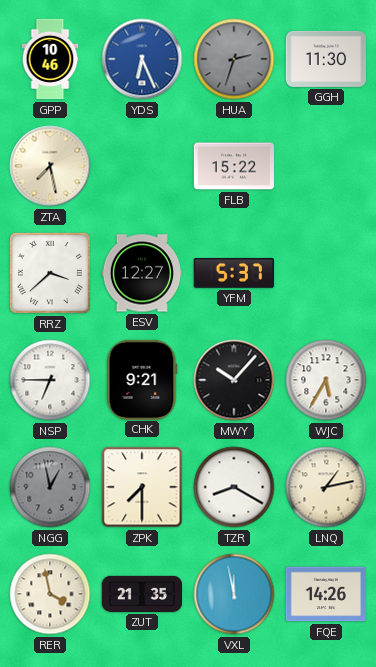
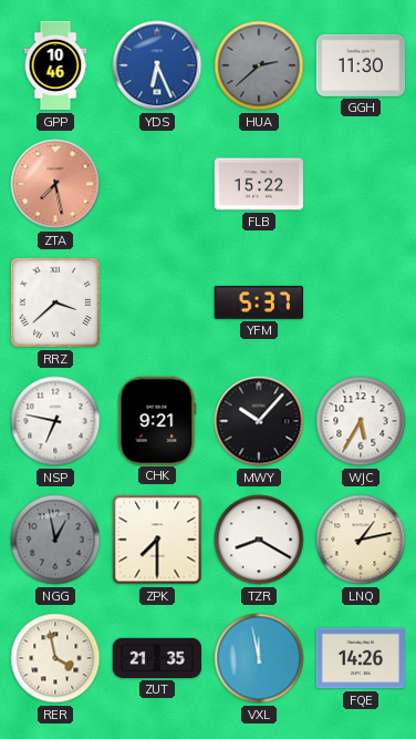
HUA: 2:33 -> 2:38
ZTA dial: cream -> salmon
ESV: 12:27 -> none
NSP: 6:45 -> 6:47
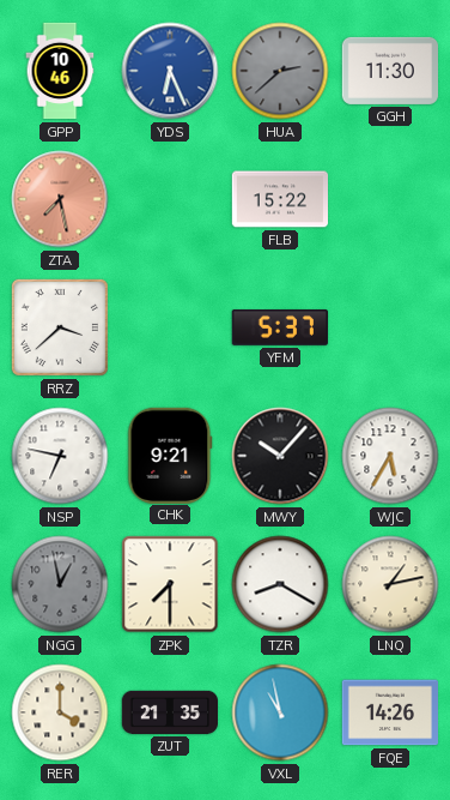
RER: 3:58 -> 4:00
VXL: 11:58 -> 10:58
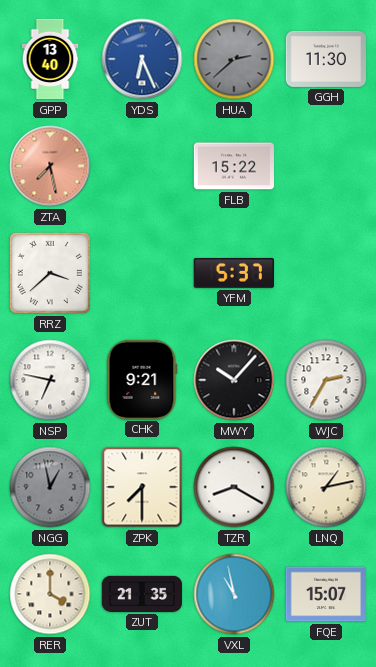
GPP: 10:46 -> 13:40
WJC: 5:35 -> 2:35
FQE: 14:26 -> 15:07
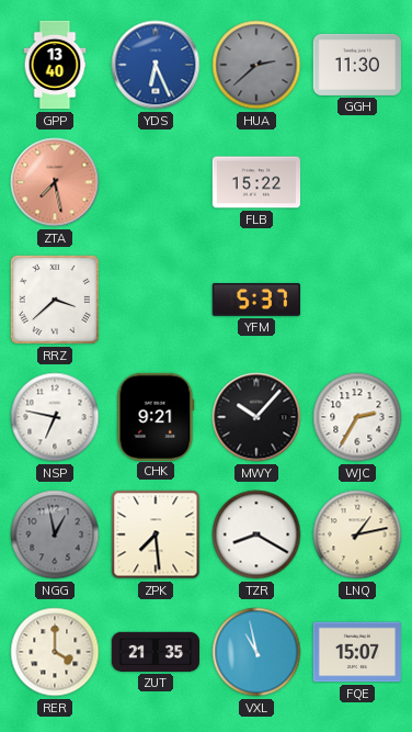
ZPK: 7:30 -> 7:29
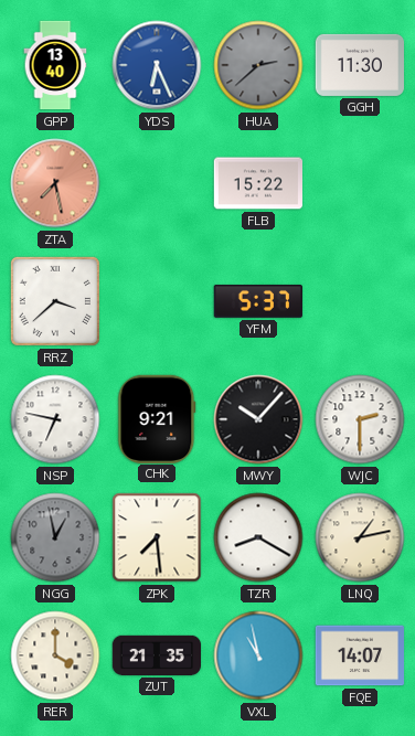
WJC: 2:35 -> 2:30
FQE: 15:07 -> 14:07
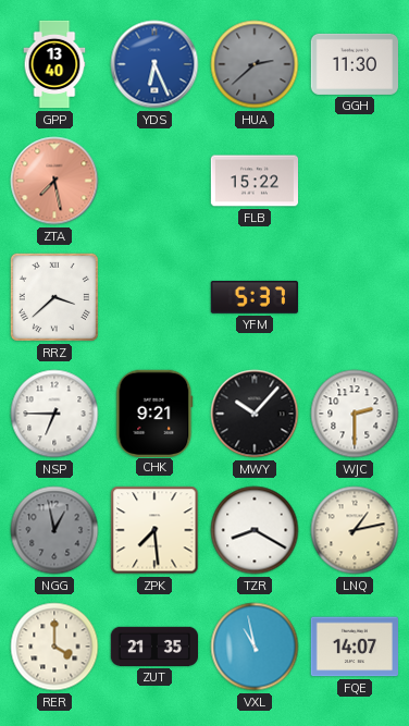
NSP: 6:47 -> 6:45
